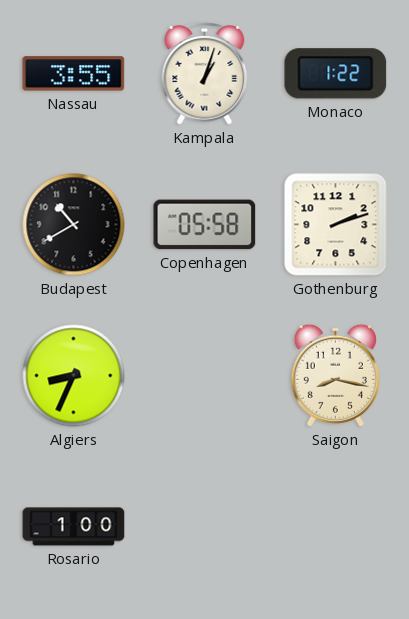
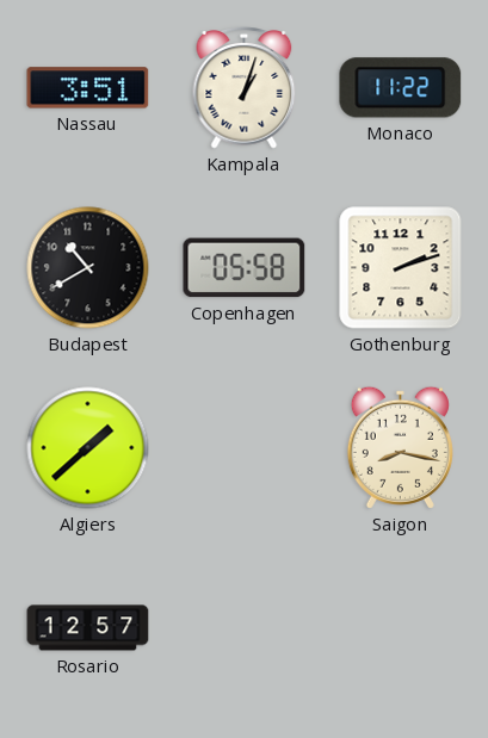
Nassau: 3:55 -> 3:51
Monaco: 1:22 -> 11:22
Algiers: 8:34 -> 1:38
Rosario: 1:00 -> 12:57
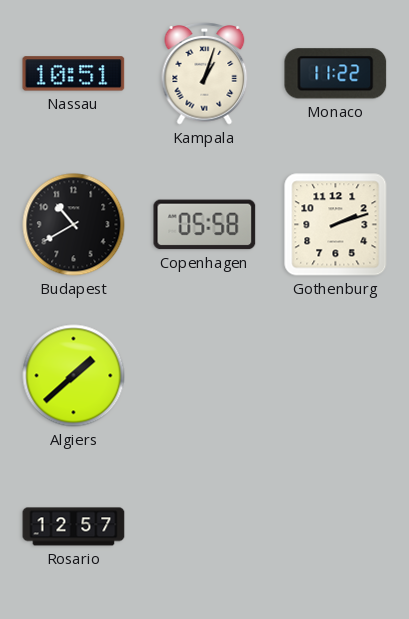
Nassau: 3:51 -> 10:51
Saigon: 8:17 -> none
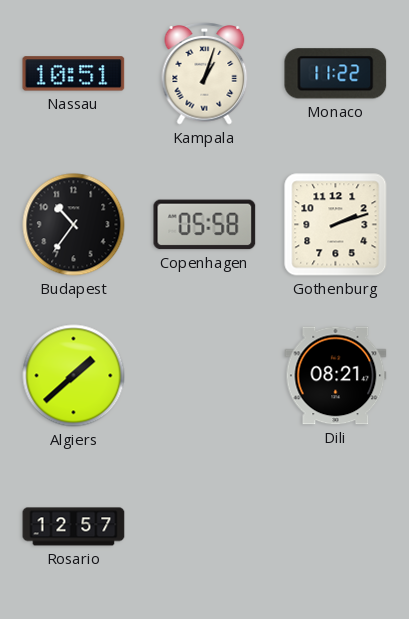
Budapest: 10:40 -> 10:36
Dili: none -> 08:21
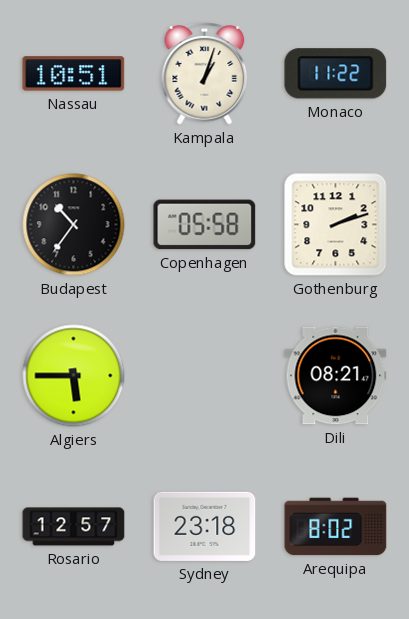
Algiers: 1:38 -> 5:45
Sydney: none -> 23:18
Arequipa: none -> 8:02
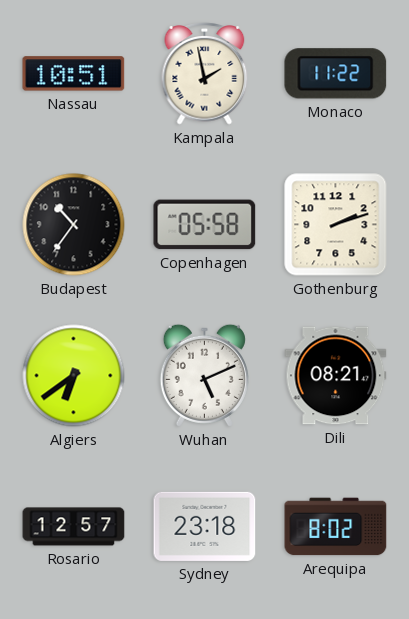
Kampala: 1:03 -> 1:58
Algiers: 5:45 -> 6:39
Wuhan: none -> 5:11
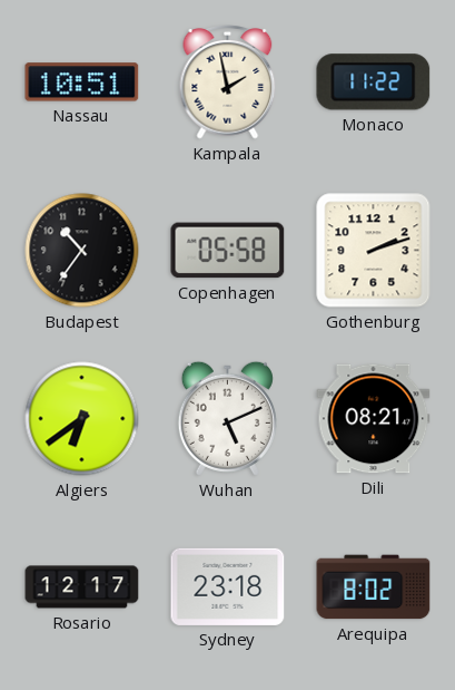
Rosario: 12:57 -> 12:17
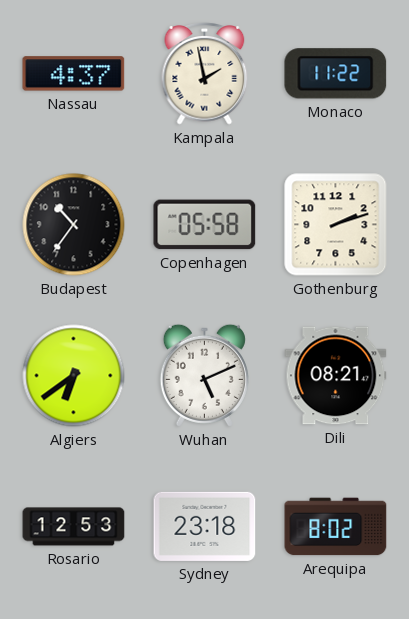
Nassau: 10:51 -> 4:37
Rosario: 12:17 -> 12:53
